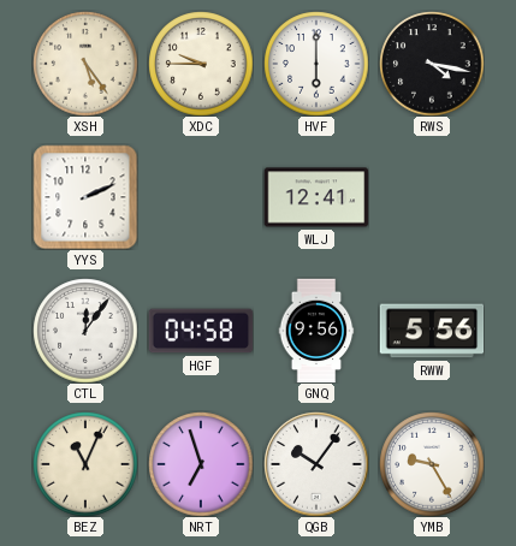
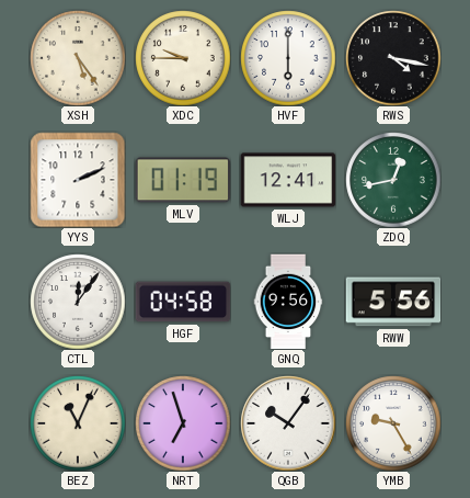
MLV: none -> 01:19
ZDQ: none -> 12:43
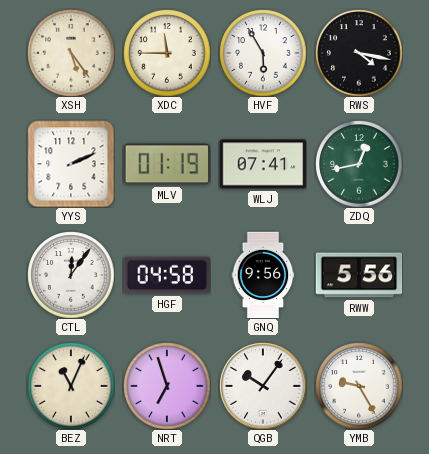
XDC: 9:45 -> 11:45
HVF: 6:00 -> 5:55
WLJ: 12:41 -> 07:41
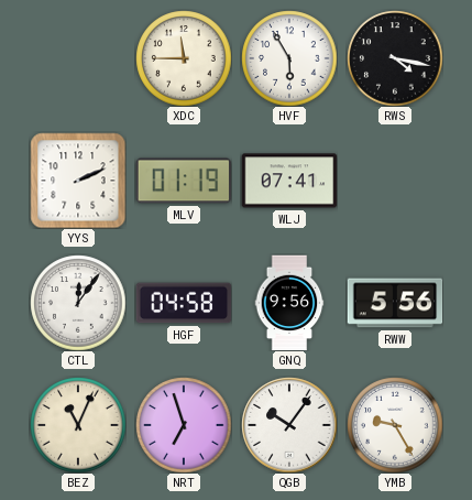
XSH: 5:24 -> none
ZDQ: 12:43 -> none
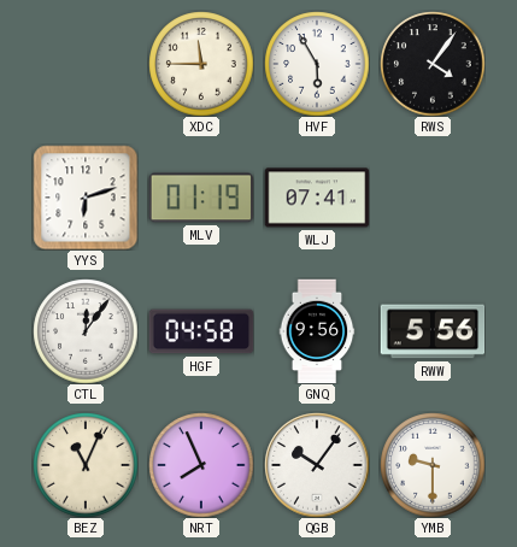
RWS: 4:17 -> 4:06
YYS: 2:11 -> 6:12
NRT: 6:57 -> 7:56
YMB: 9:25 -> 9:30
